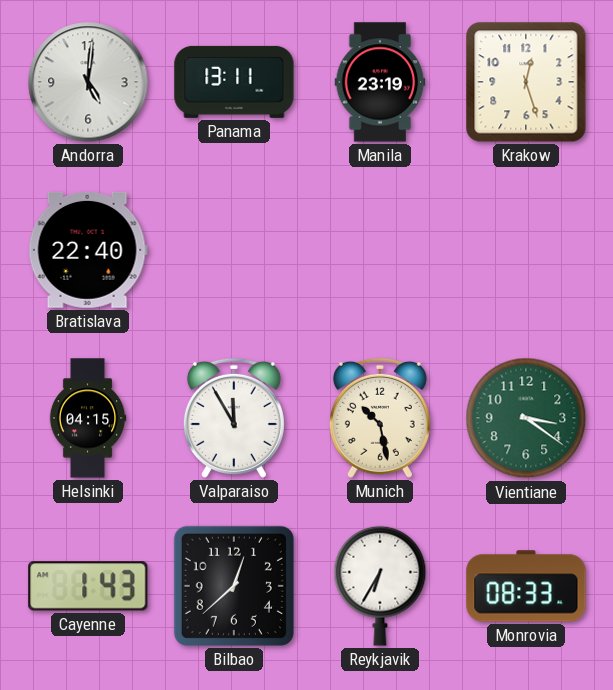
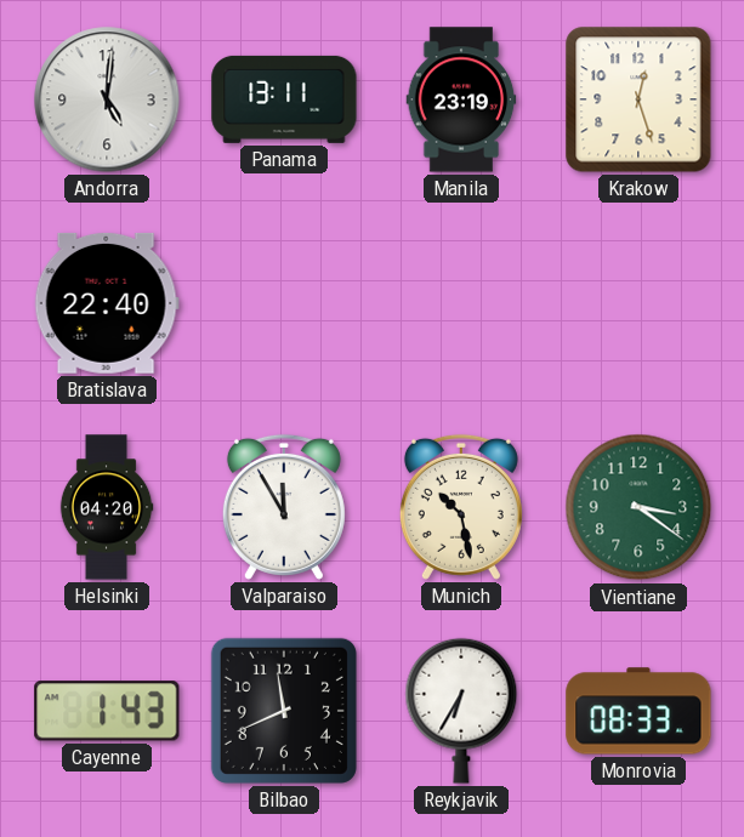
Helsinki: 04:15 -> 04:20
Bilbao: 12:38 -> 11:41
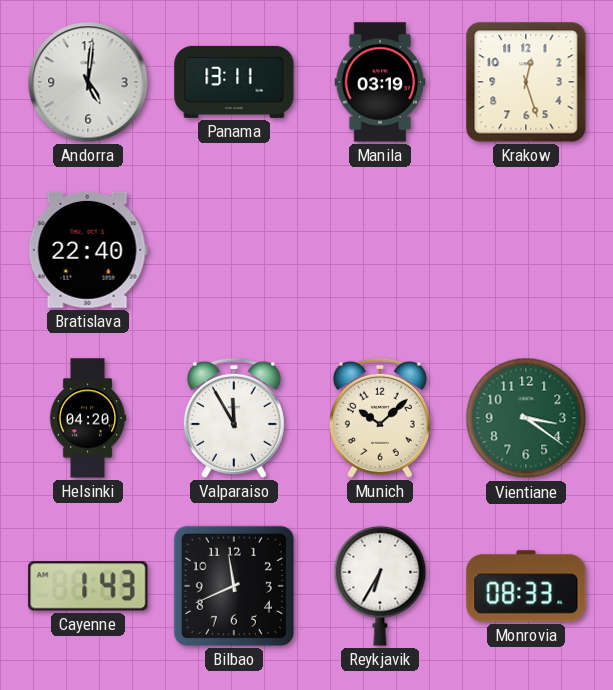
Manila: 23:19 -> 03:19
Munich: 10:28 -> 10:08
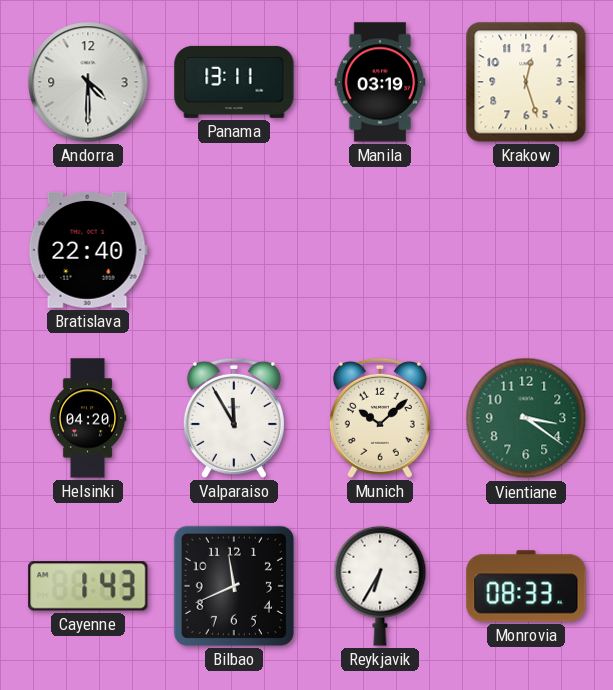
Andorra: 5:01 -> 4:30
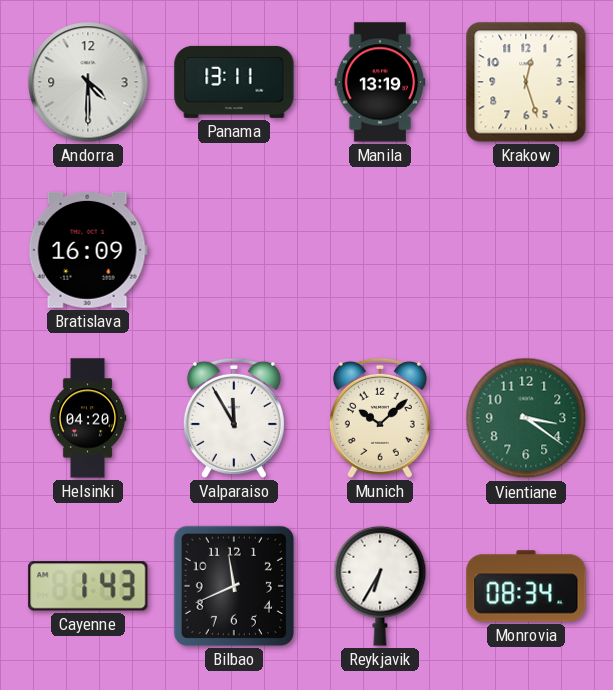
Manila: 03:19 -> 13:19
Bratislava: 22:40 -> 16:09
Monrovia: 08:33 -> 08:34
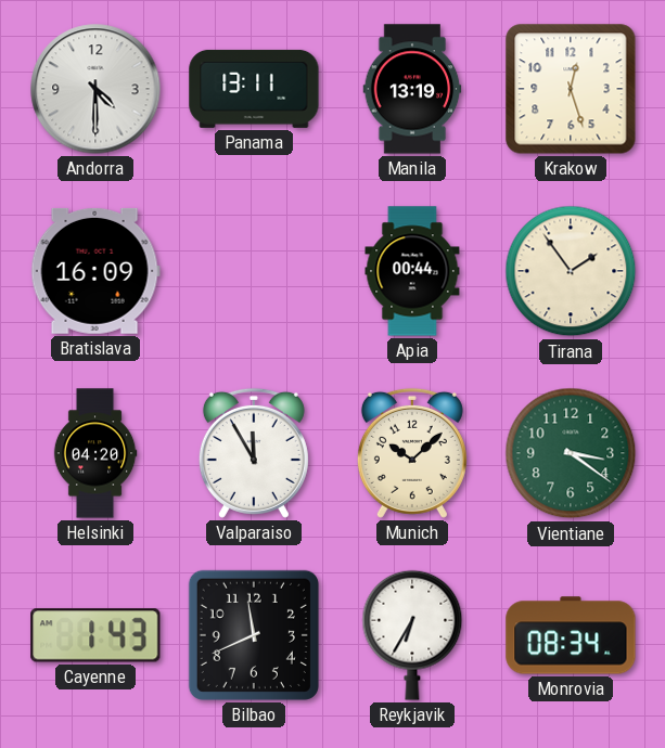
Apia: none -> 00:44
Tirana: none -> 1:54
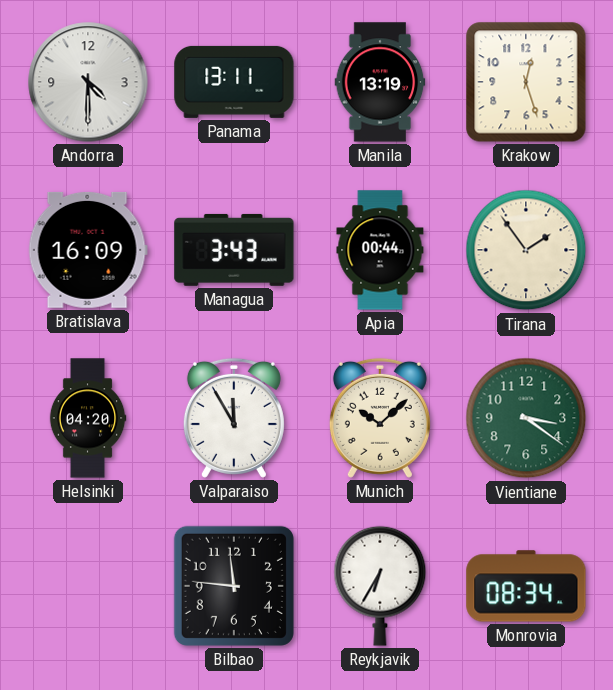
Managua: none -> 3:43
Cayenne: 1:43 -> none
Bilbao: 11:41 -> 11:46
